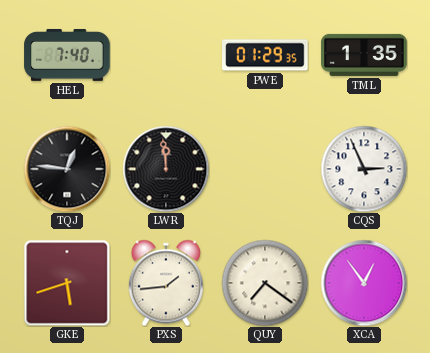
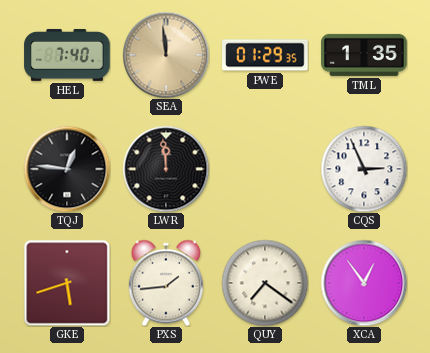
SEA: none -> 11:59
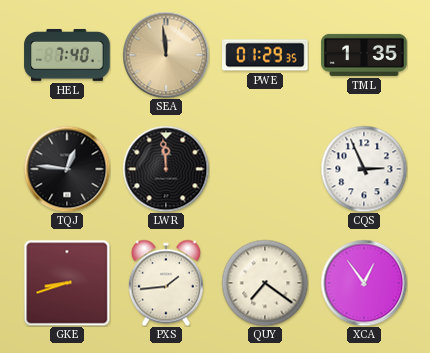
GKE: 5:42 -> 8:42
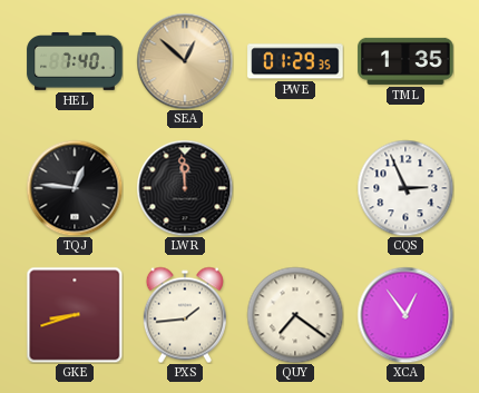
SEA: 11:59 -> 12:52
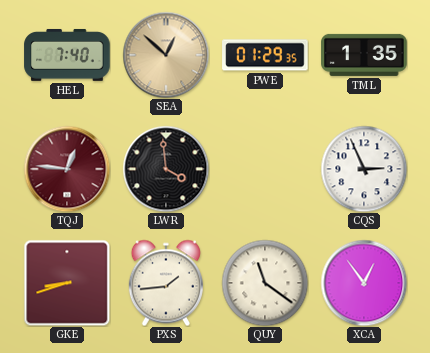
TQJ dial: black -> burgundy
LWR: 11:59 -> 3:59
QUY: 7:21 -> 11:21
